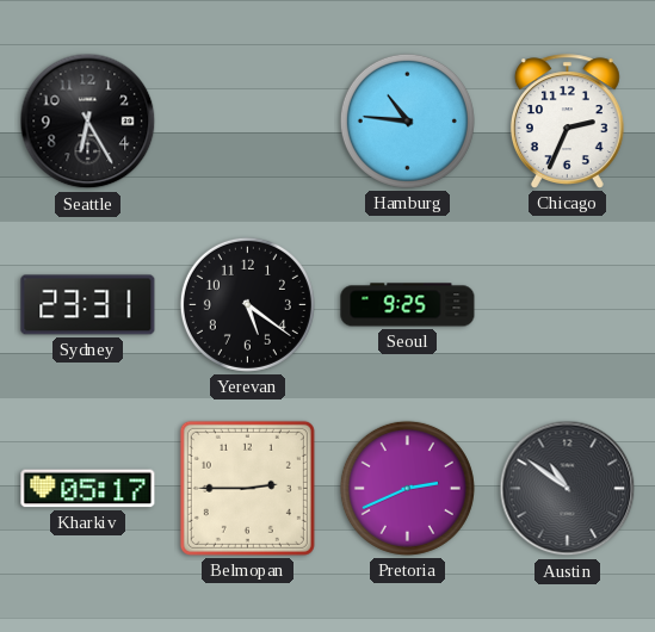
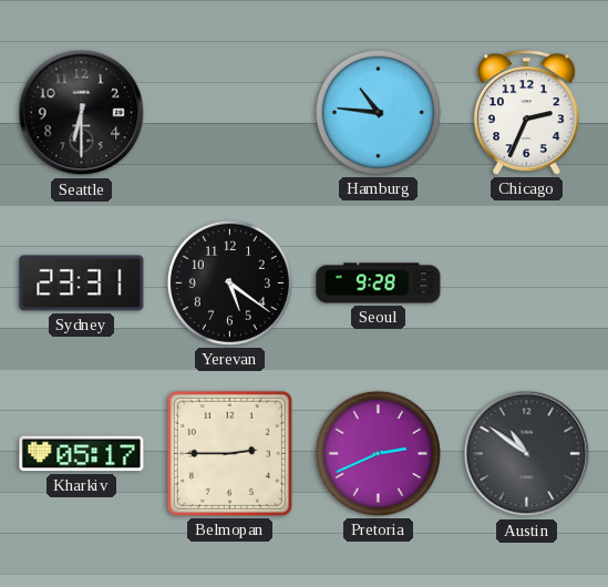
Seattle: 6:25 -> 6:30
Seoul: 9:25 -> 9:28
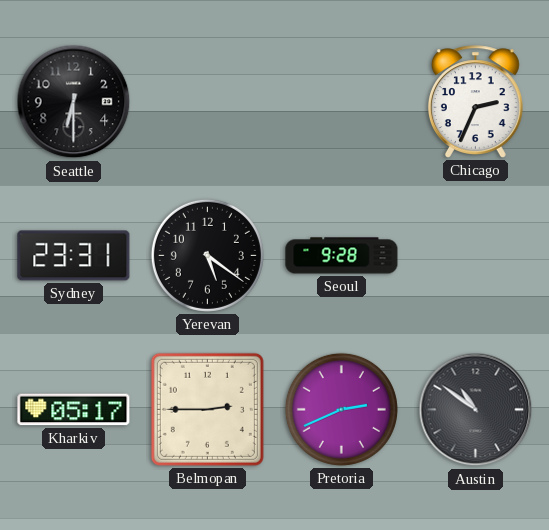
Hamburg: 10:46 -> none
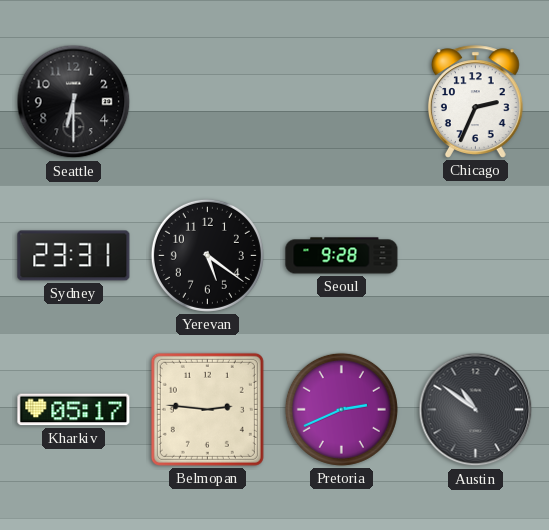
Belmopan: 2:45 -> 2:46
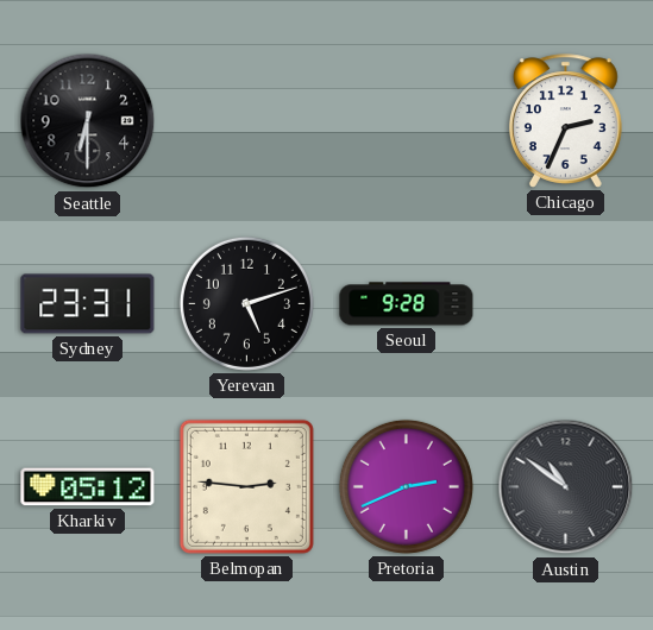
Yerevan: 5:21 -> 5:12
Kharkiv: 05:17 -> 05:12
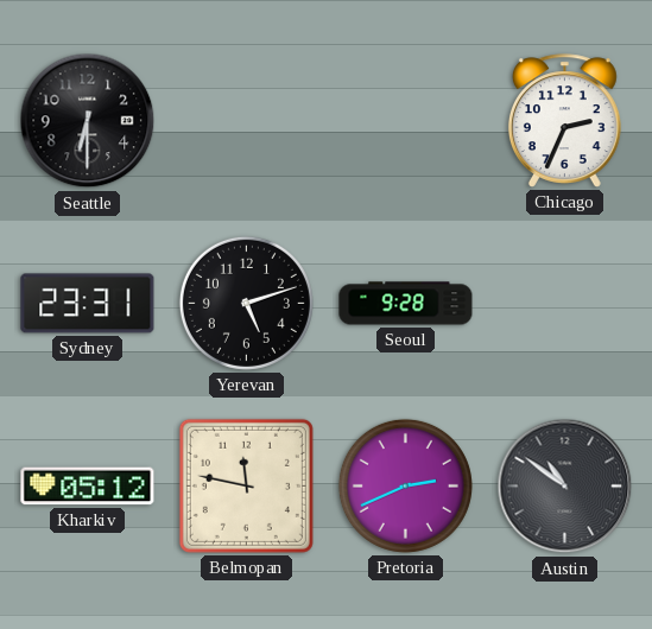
Belmopan: 2:46 -> 11:47
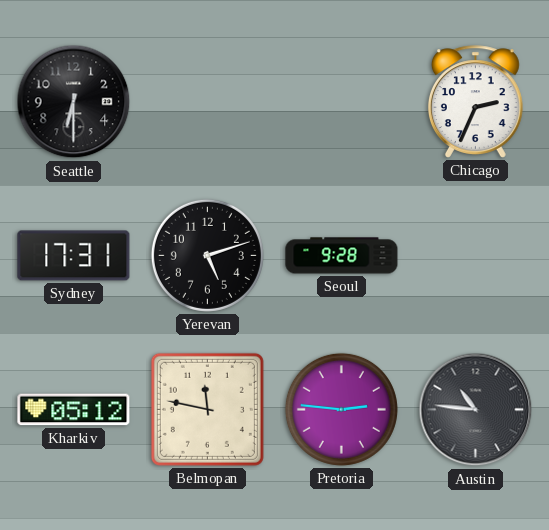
Sydney: 23:31 -> 17:31
Pretoria: 2:41 -> 2:46
Austin: 10:51 -> 10:46
